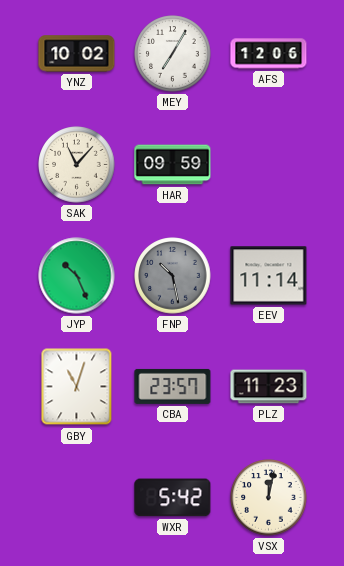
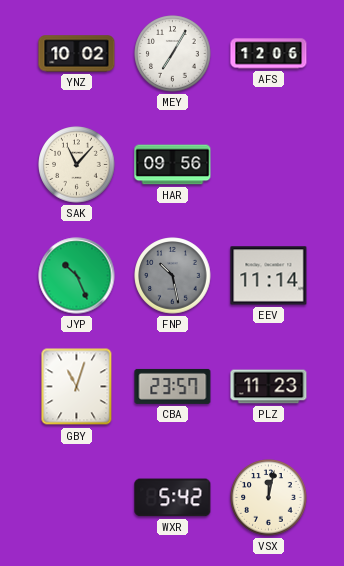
HAR: 09:59 -> 09:56
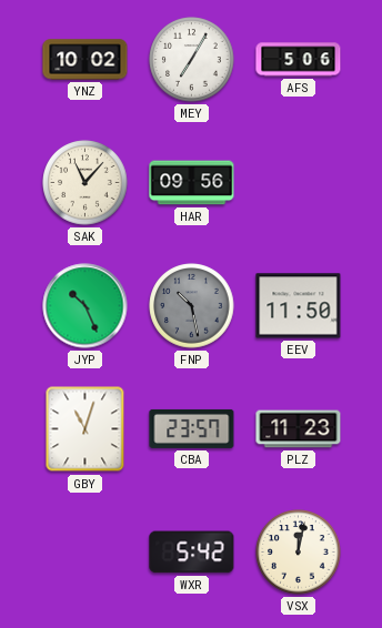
AFS: 12:06 -> 5:06
EEV: 11:14 -> 11:50
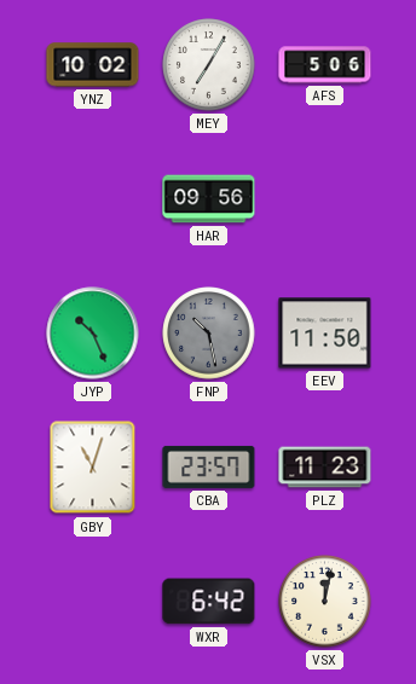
SAK: 11:07 -> none
WXR: 5:42 -> 6:42
